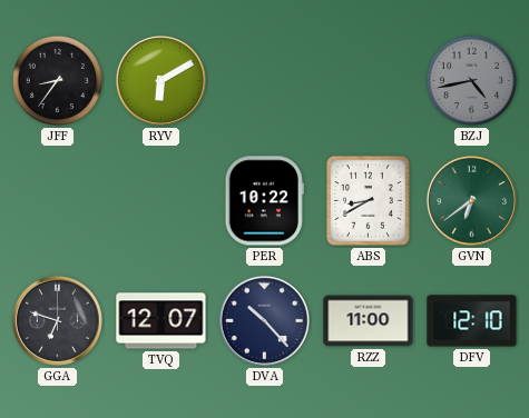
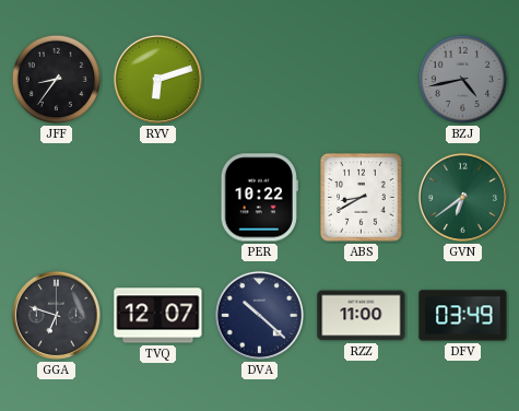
RYV: 6:10 -> 6:12
DVA: 10:23 -> 10:22
DFV: 12:10 -> 03:49
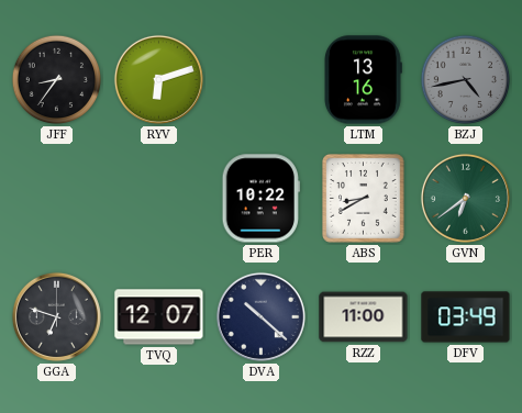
LTM: none -> 13:16
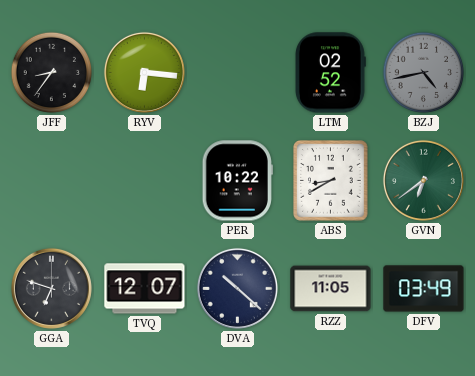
RYV: 6:12 -> 6:16
LTM: 13:16 -> 02:52
RZZ: 11:00 -> 11:05
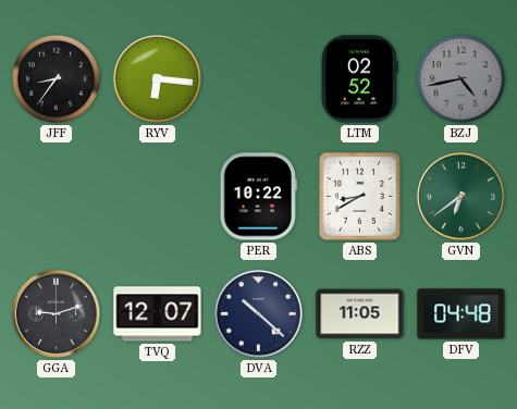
GGA: 6:48 -> 9:12
DFV: 03:49 -> 04:48
